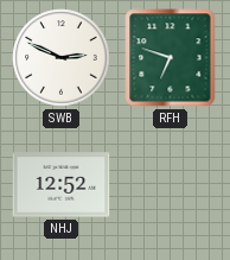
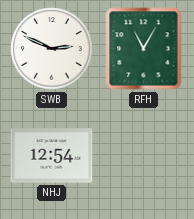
RFH: 6:48 -> 11:05
NHJ: 12:52 -> 12:54
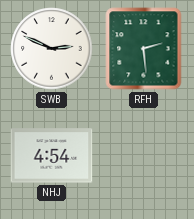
RFH: 11:05 -> 2:29
NHJ: 12:54 -> 4:54
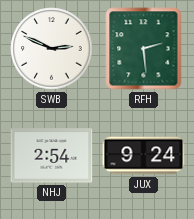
NHJ: 4:54 -> 2:54
JUX: none -> 9:24
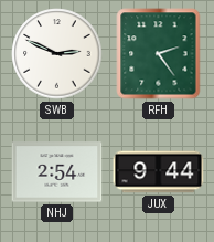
RFH: 2:29 -> 2:24
JUX: 9:24 -> 9:44
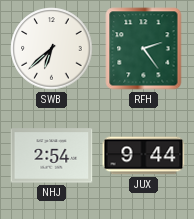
SWB: 2:49 -> 6:38
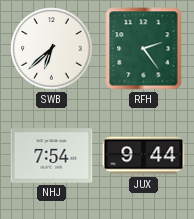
NHJ: 2:54 -> 7:54
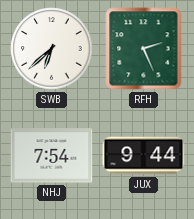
RFH: 2:24 -> 2:26
